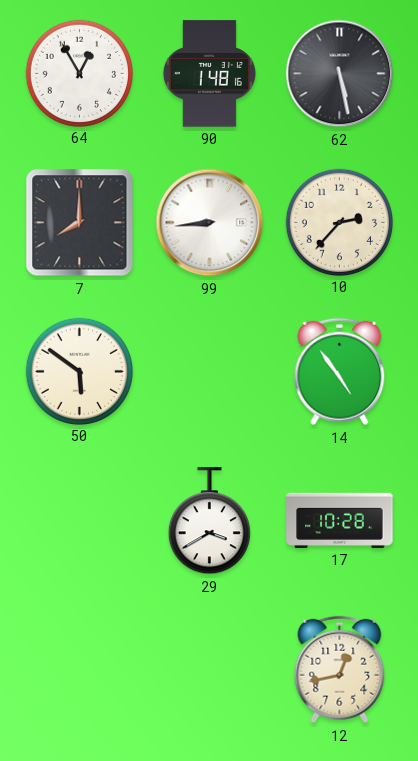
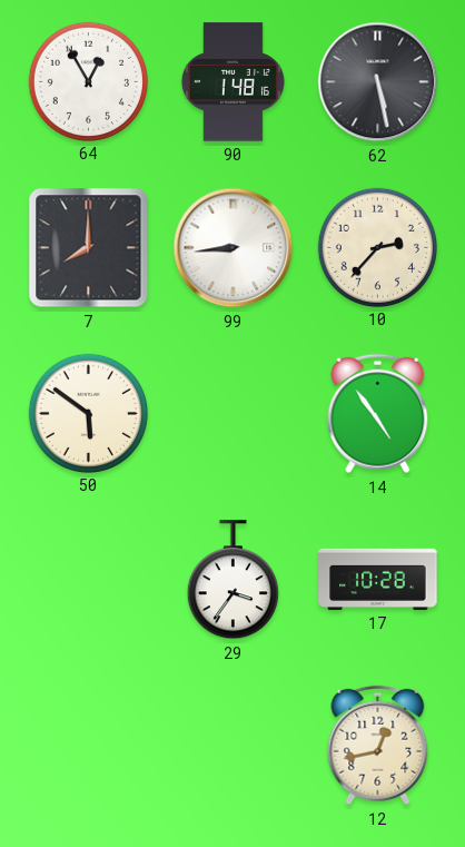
29: 3:40 -> 3:36
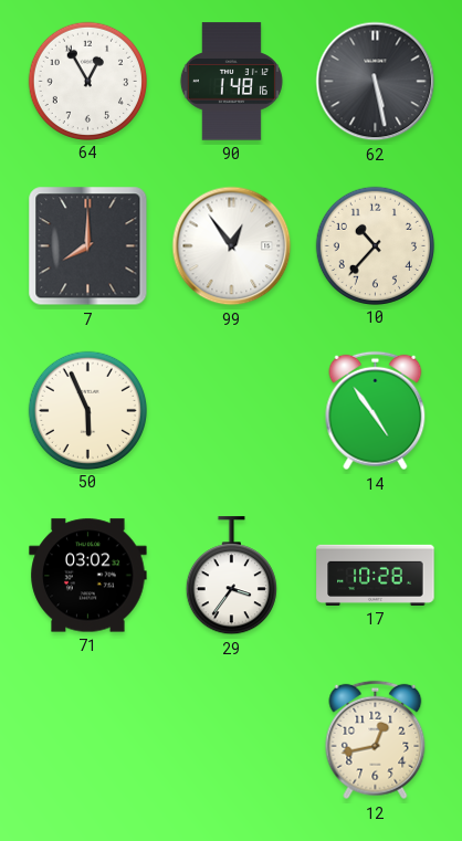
99: 8:44 -> 12:54
10: 2:37 -> 10:37
50: 5:51 -> 5:56
71: none -> 03:02
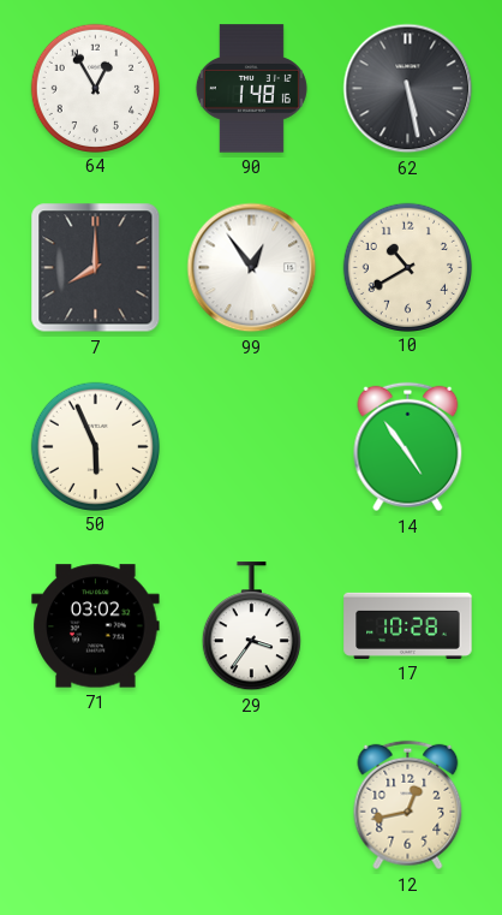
10: 10:37 -> 10:40
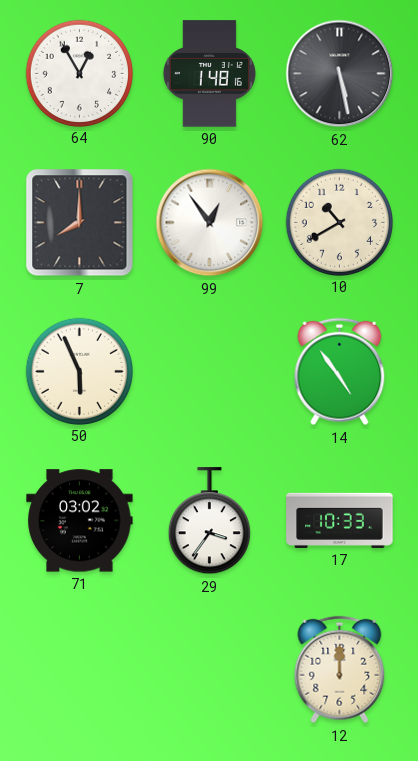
17: 10:28 -> 10:33
12: 12:43 -> 12:00
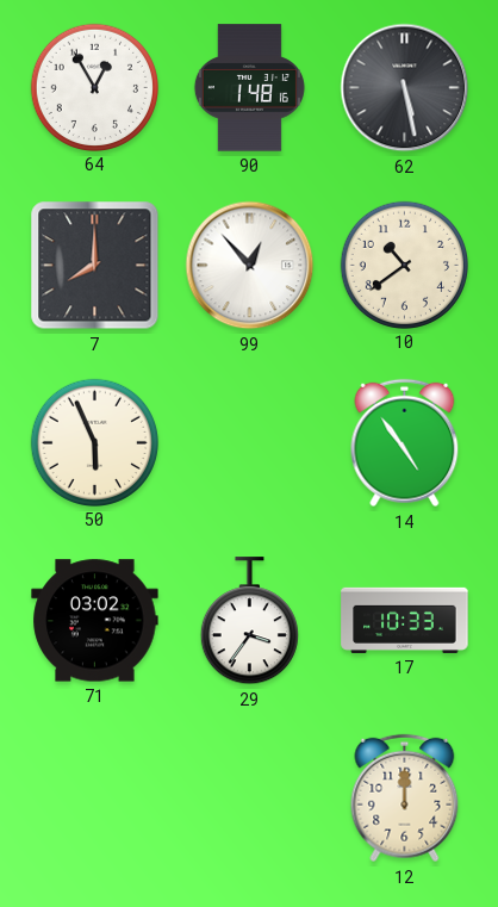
99: 12:54 -> 12:53
10: 10:40 -> 10:39
